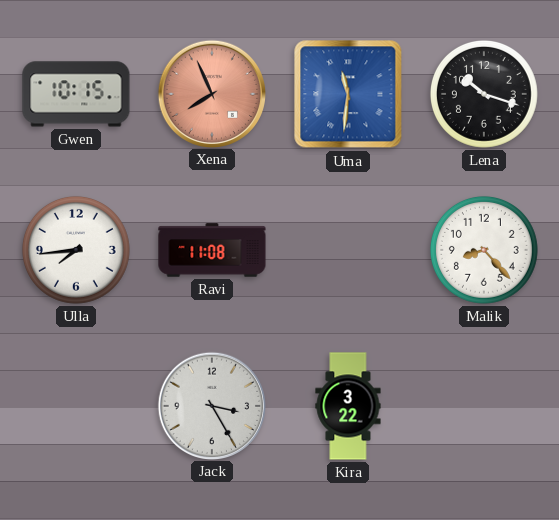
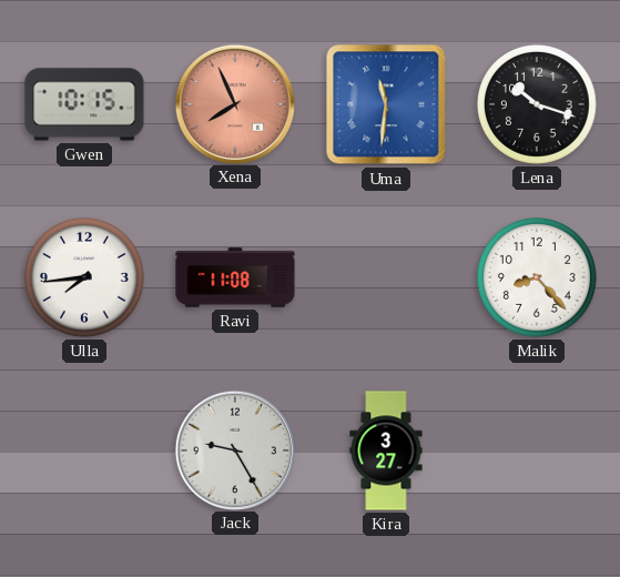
Jack: 3:25 -> 9:25
Kira: 3:22 -> 3:27
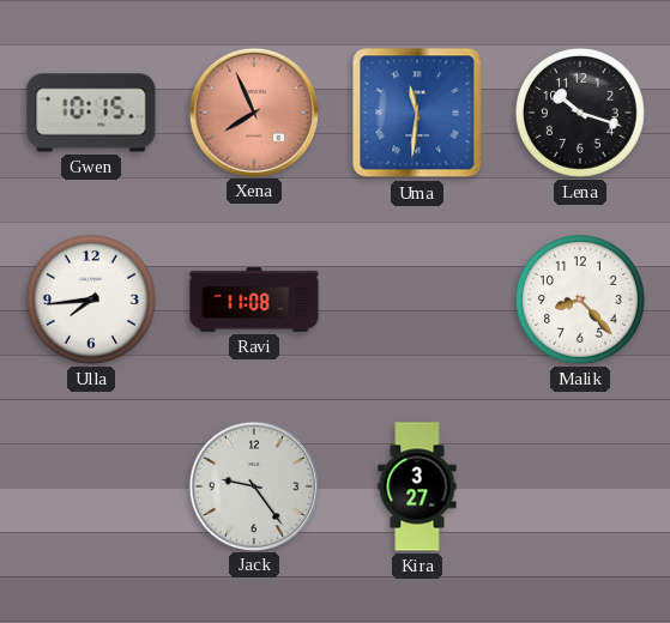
Jack: 9:25 -> 9:24
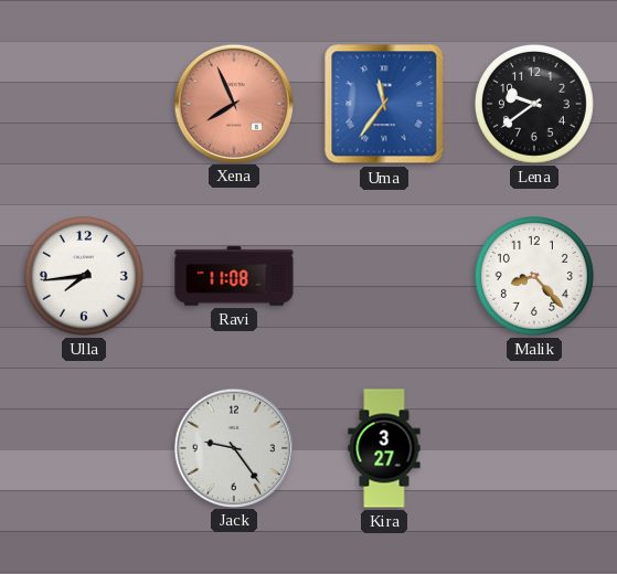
Gwen: 10:15 -> none
Uma: 11:31 -> 11:36
Lena: 10:18 -> 9:39
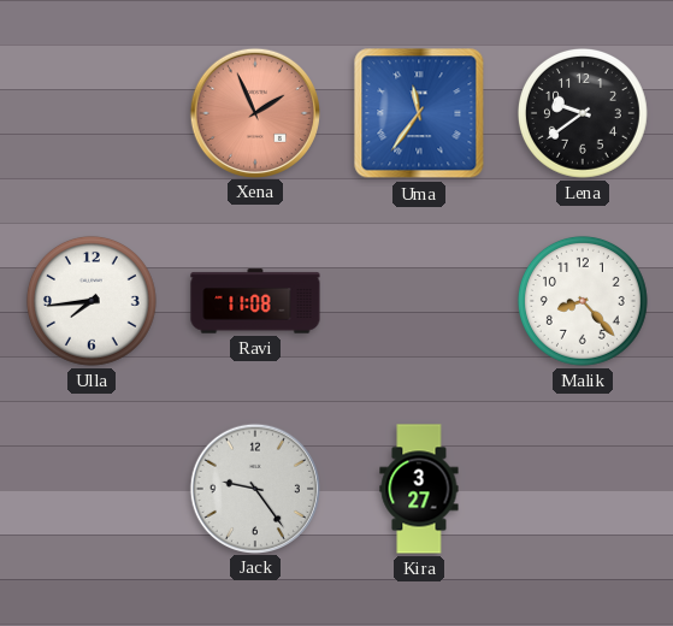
Xena: 7:56 -> 1:56
